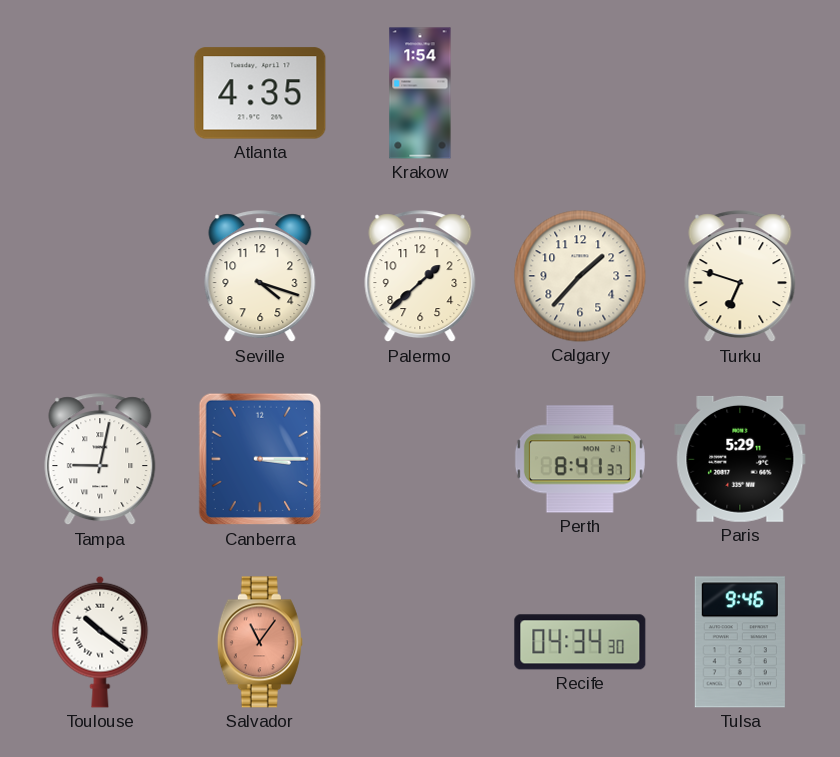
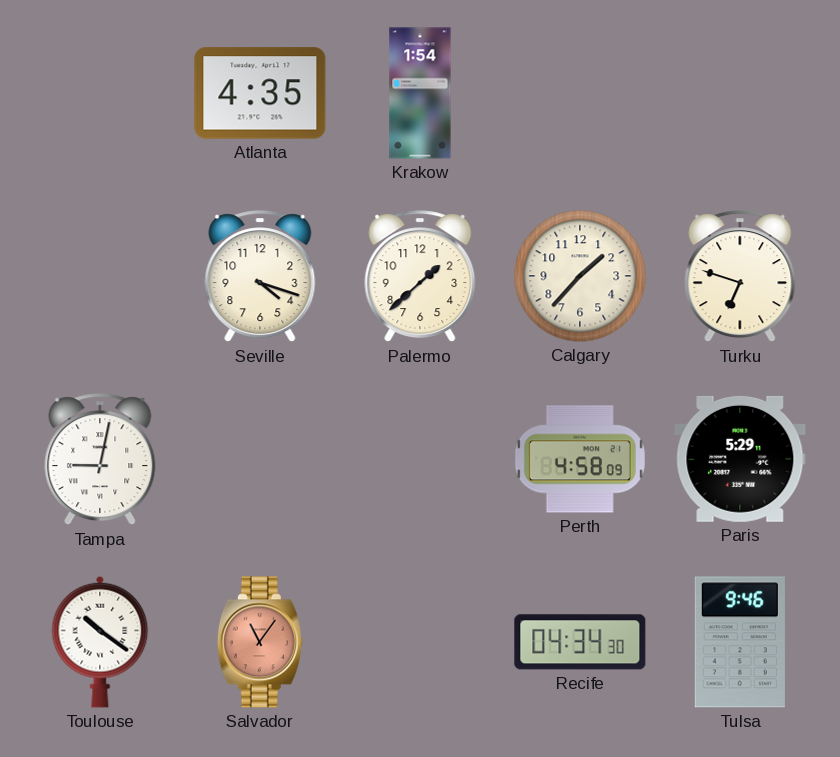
Canberra: 3:15 -> none
Perth: 8:41 -> 4:58
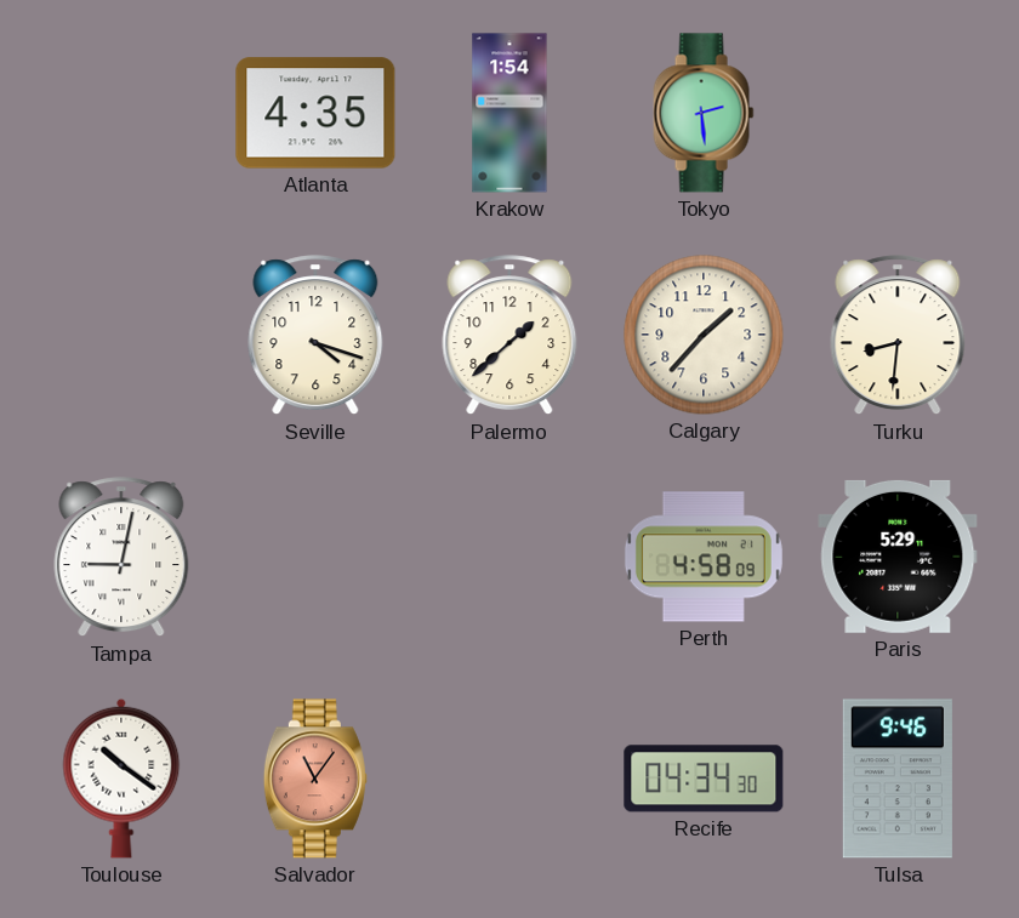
Tokyo: none -> 2:29
Turku: 6:48 -> 8:31
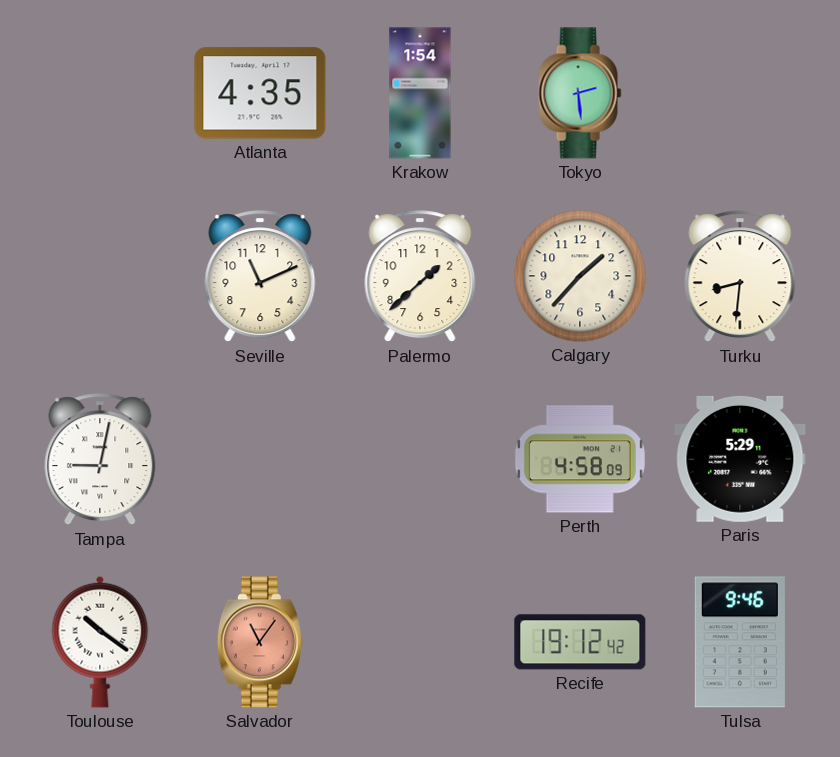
Seville: 4:18 -> 11:11
Recife: 04:34 -> 19:12
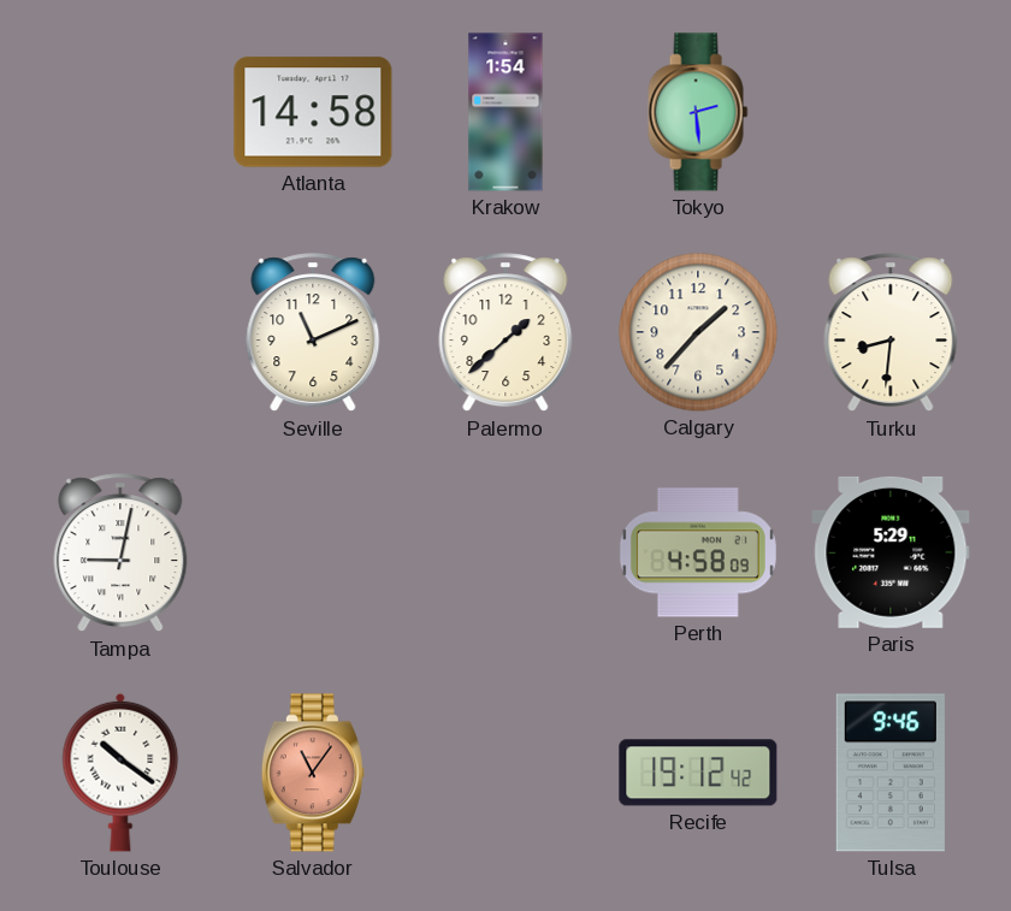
Atlanta: 4:35 -> 14:58
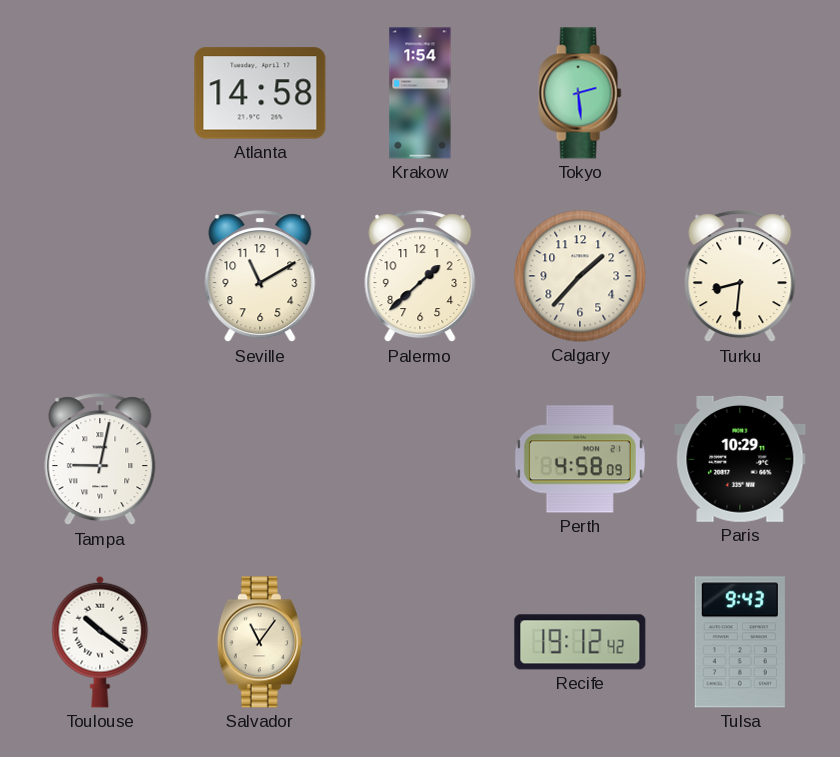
Seville: 11:11 -> 11:10
Paris: 5:29 -> 10:29
Salvador dial: salmon -> cream
Tulsa: 9:46 -> 9:43
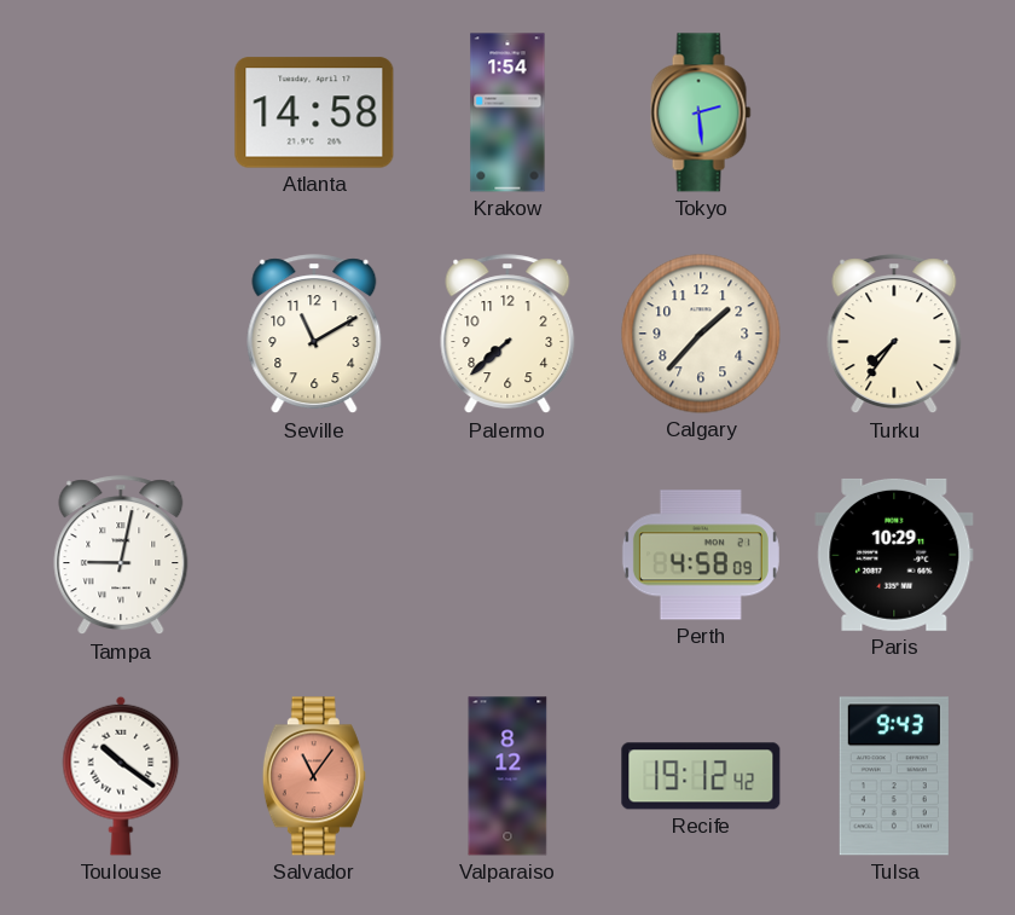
Palermo: 1:38 -> 7:38
Turku: 8:31 -> 7:36
Salvador dial: cream -> salmon
Valparaiso: none -> 8:12
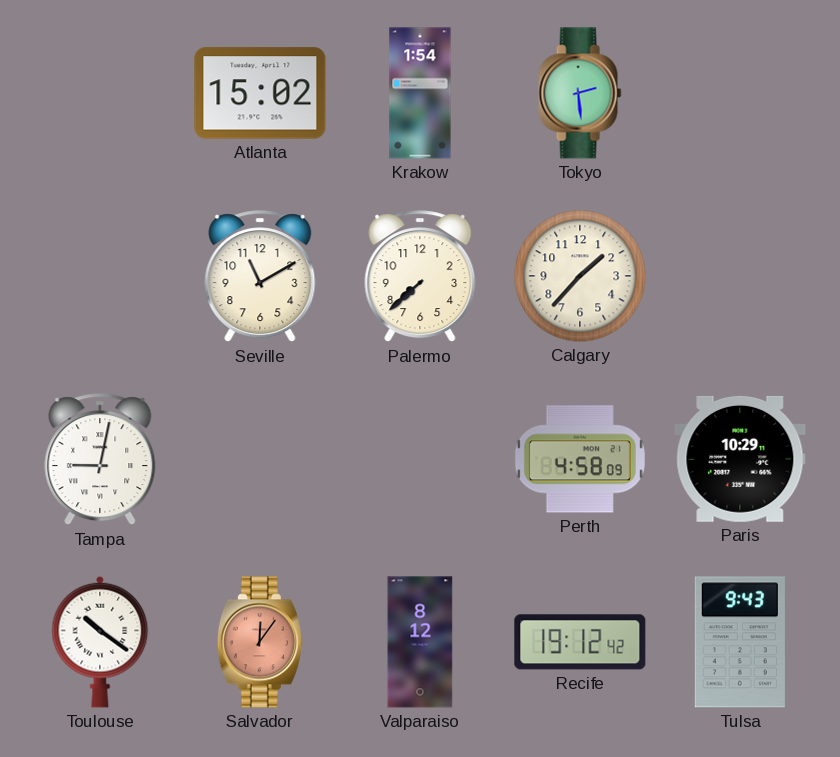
Atlanta: 14:58 -> 15:02
Turku: 7:36 -> none
Salvador: 11:06 -> 12:06
